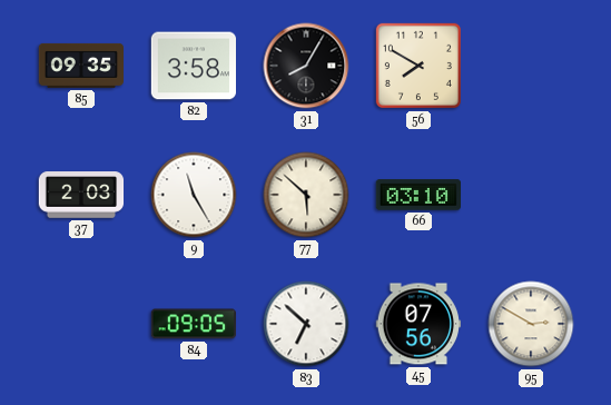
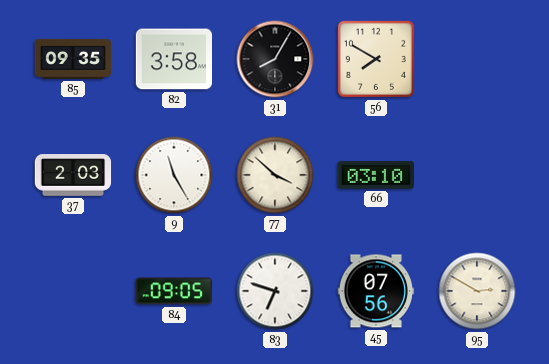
77: 5:52 -> 3:52
83: 6:52 -> 6:48
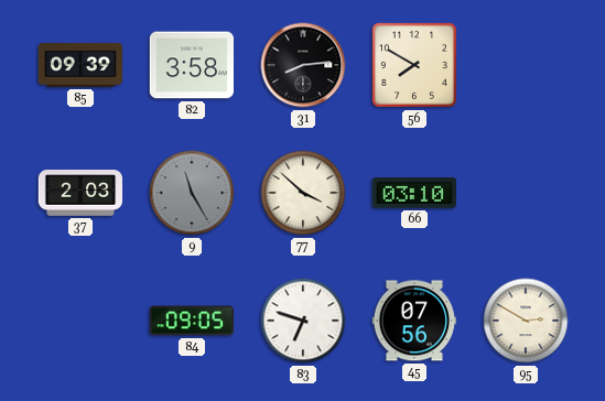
85: 09:35 -> 09:39
31: 8:05 -> 8:14
9 dial: white -> grey
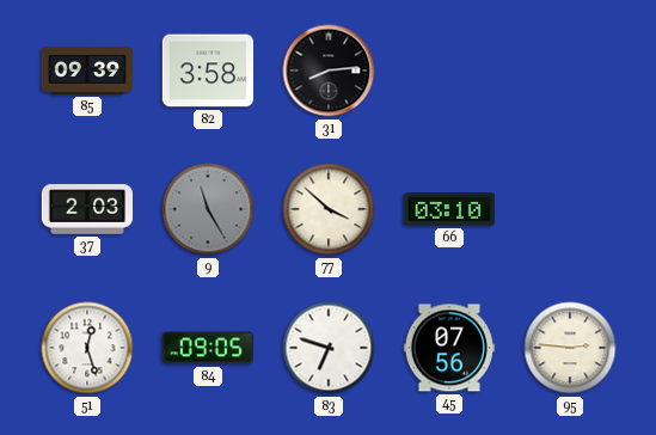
56: 7:50 -> none
51: none -> 12:27
95: 2:50 -> 2:46
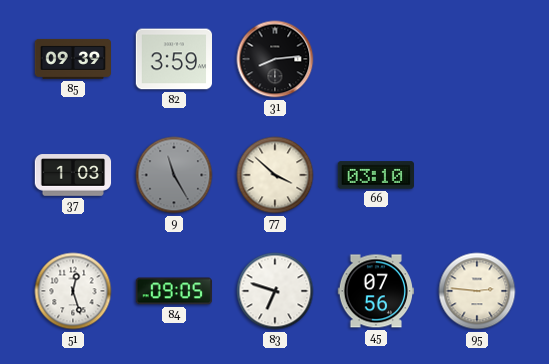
82: 3:58 -> 3:59
37: 2:03 -> 1:03
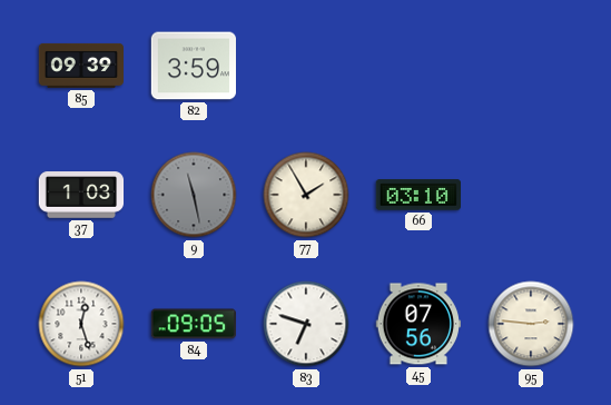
31: 8:14 -> none
9: 11:25 -> 11:28
77: 3:52 -> 1:55
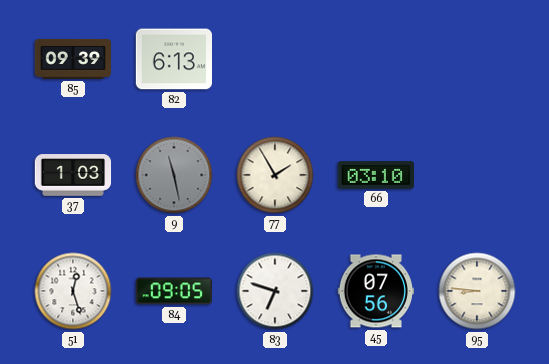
82: 3:59 -> 6:13
95: 2:46 -> 8:46
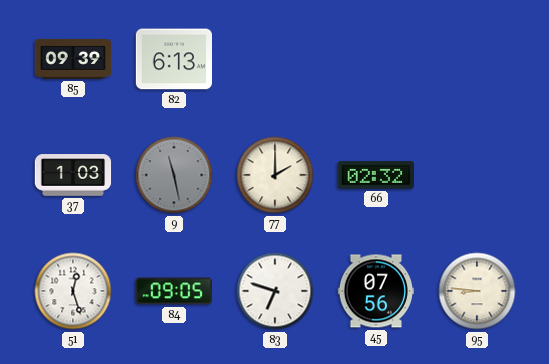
77: 1:55 -> 2:00
66: 03:10 -> 02:32
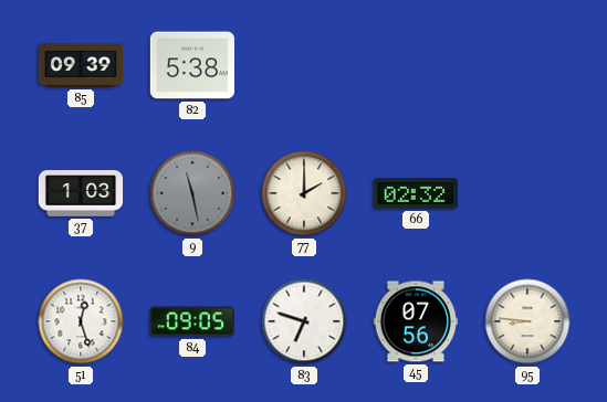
82: 6:13 -> 5:38
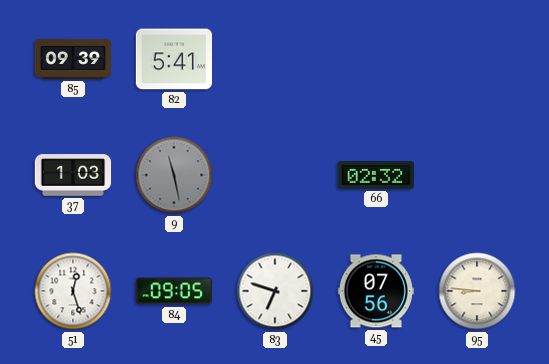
82: 5:38 -> 5:41
77: 2:00 -> none
